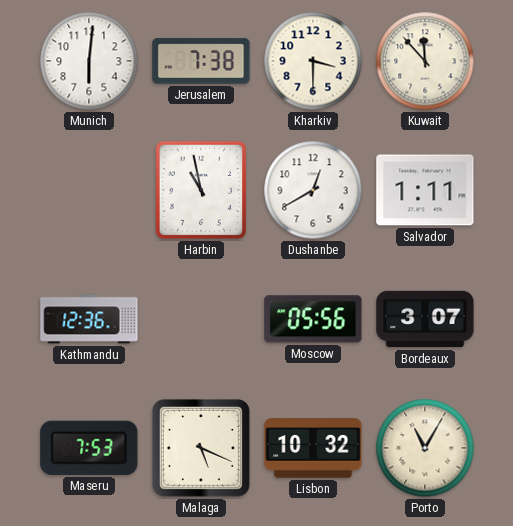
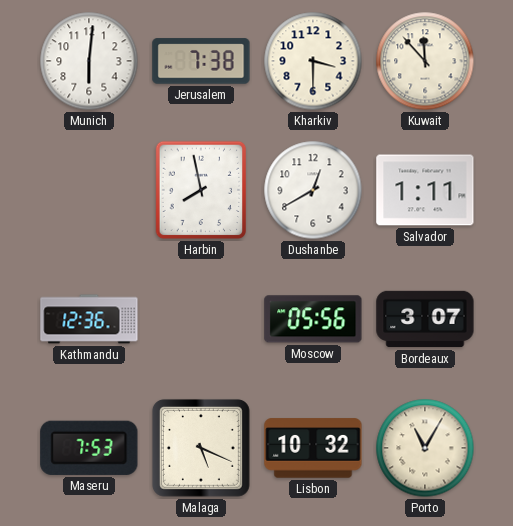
Harbin: 10:58 -> 7:58
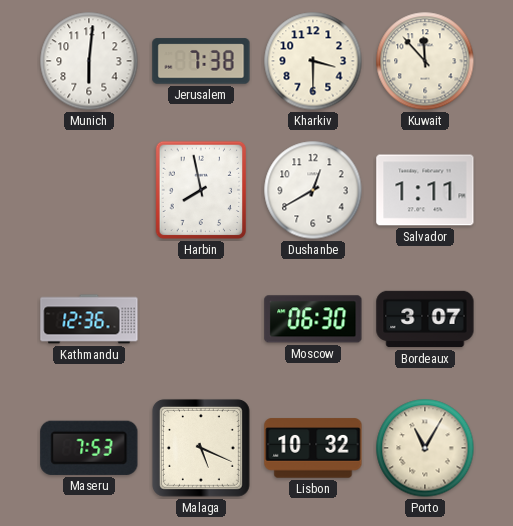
Moscow: 05:56 -> 06:30
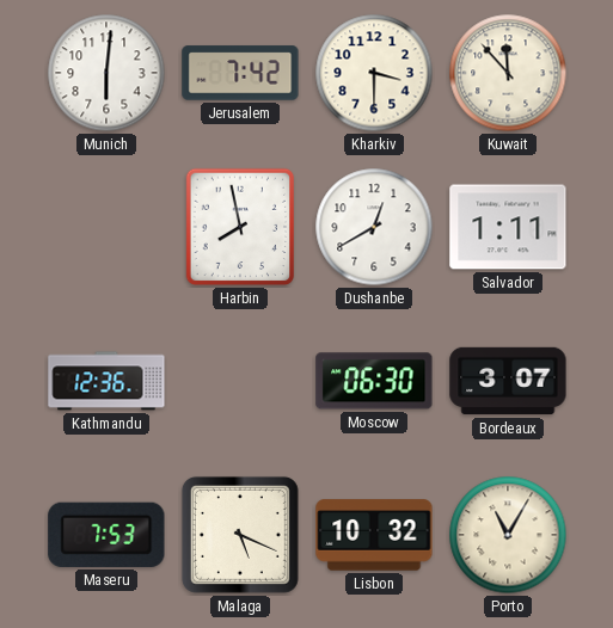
Jerusalem: 7:38 -> 7:42
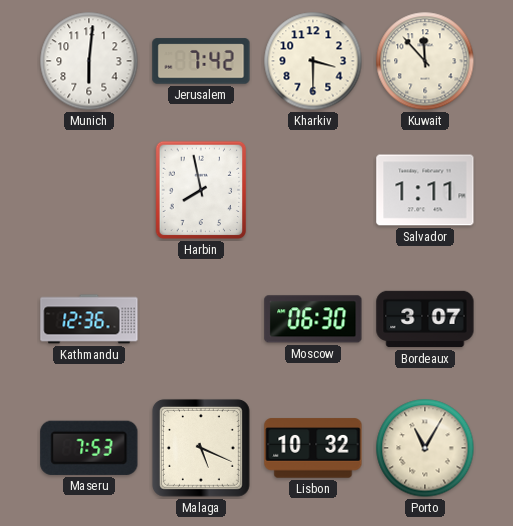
Dushanbe: 12:40 -> none
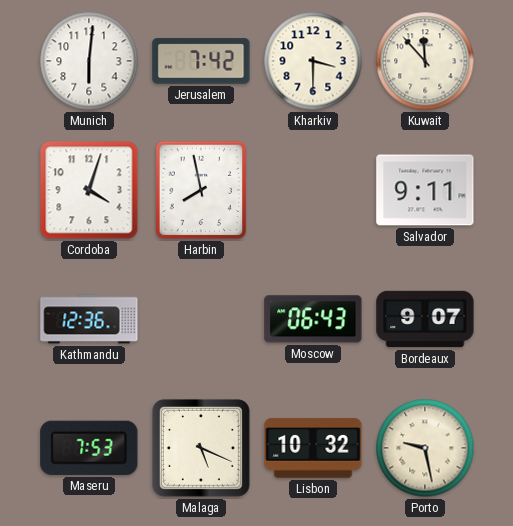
Cordoba: none -> 4:03
Salvador: 1:11 -> 9:11
Moscow: 06:30 -> 06:43
Bordeaux: 3:07 -> 9:07
Porto: 11:05 -> 9:28
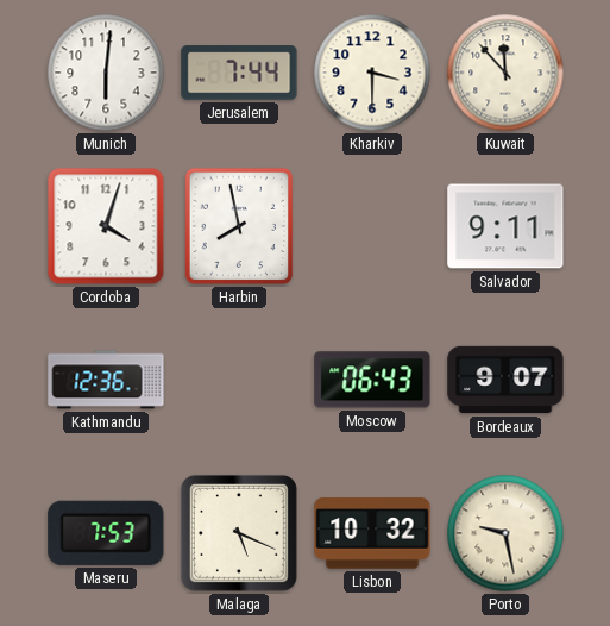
Jerusalem: 7:42 -> 7:44
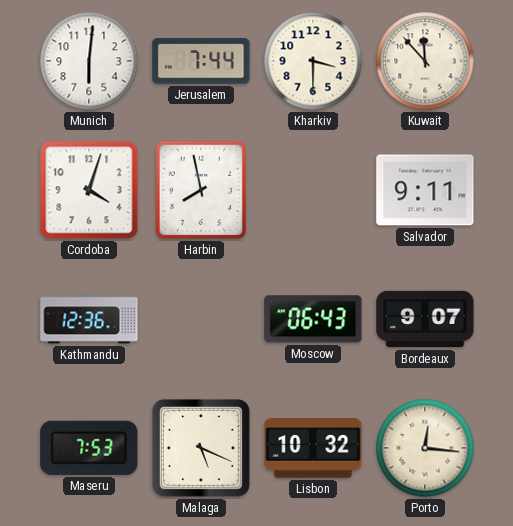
Porto: 9:28 -> 12:16
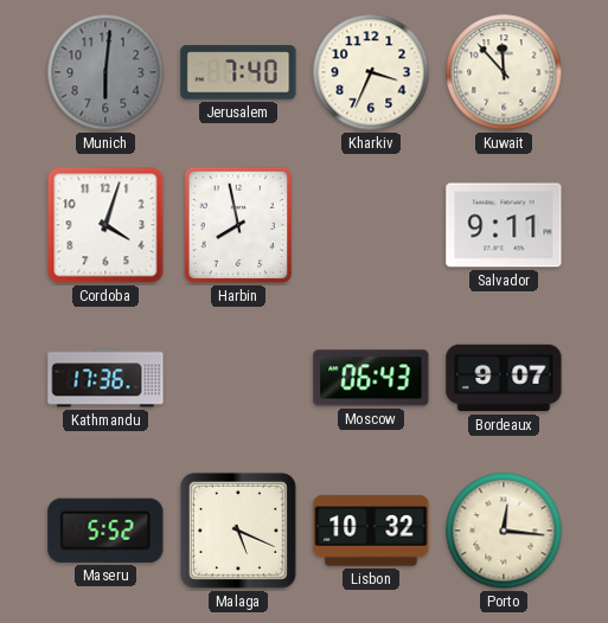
Munich dial: white -> grey
Jerusalem: 7:44 -> 7:40
Kharkiv: 3:30 -> 3:34
Kathmandu: 12:36 -> 17:36
Maseru: 7:53 -> 5:52
